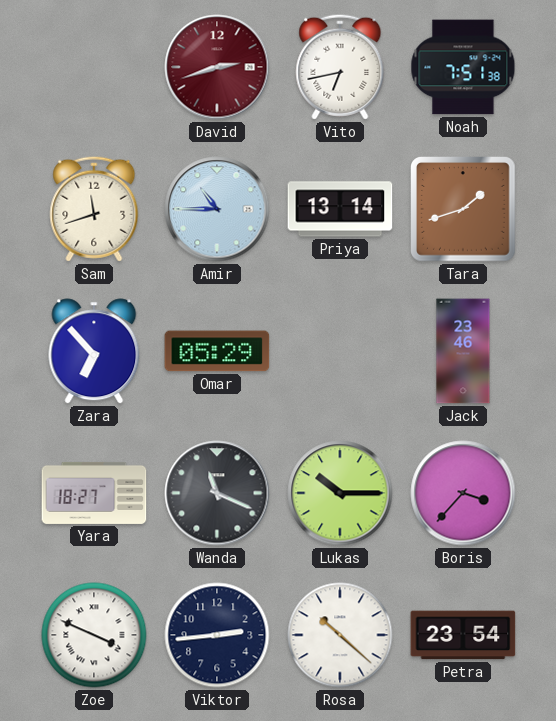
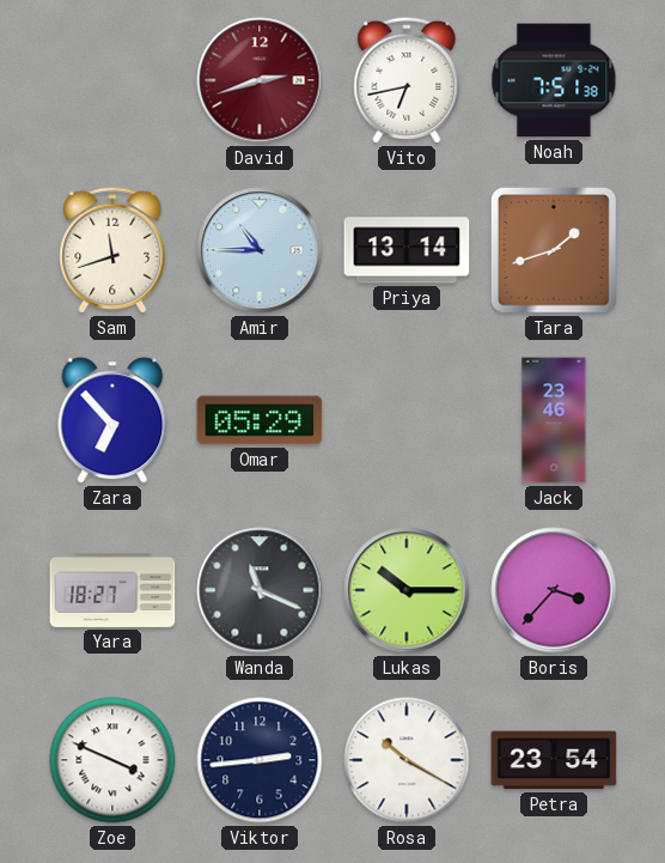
Rosa: 10:22 -> 10:20
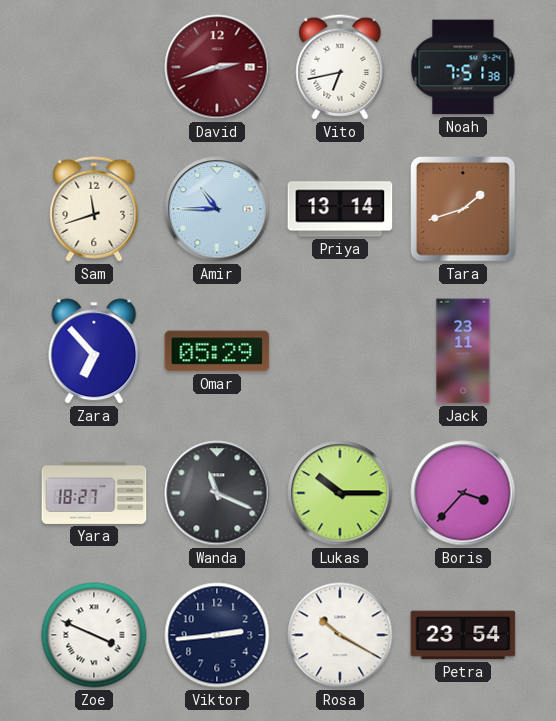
Jack: 23:46 -> 23:11
